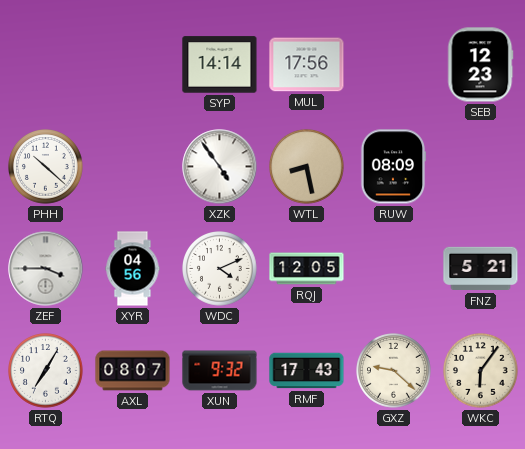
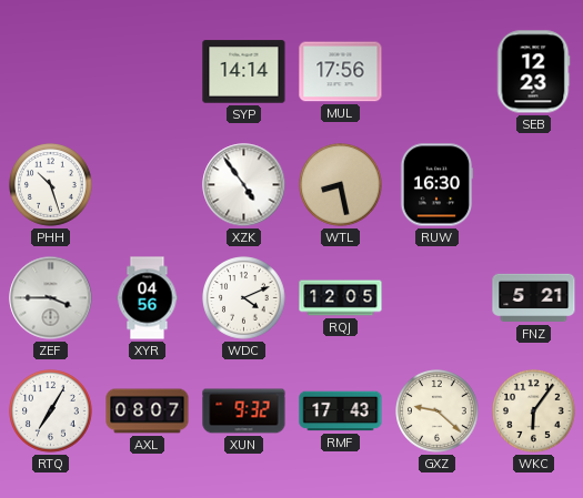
PHH: 10:22 -> 10:27
RUW: 08:09 -> 16:30
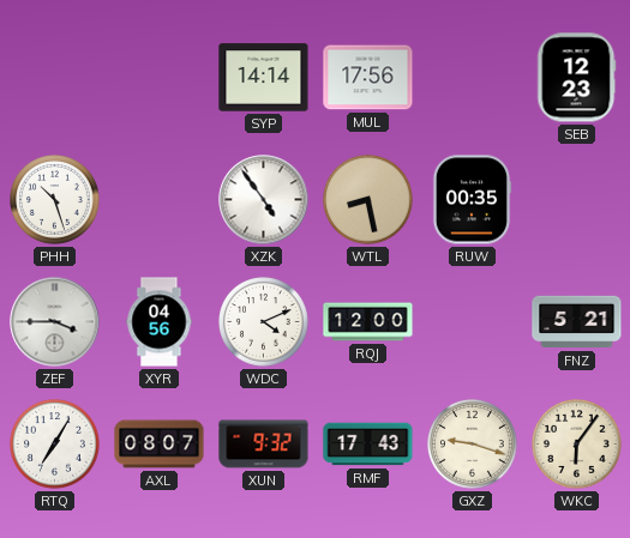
RUW: 16:30 -> 00:35
RQJ: 12:05 -> 12:00
GXZ: 9:22 -> 9:18
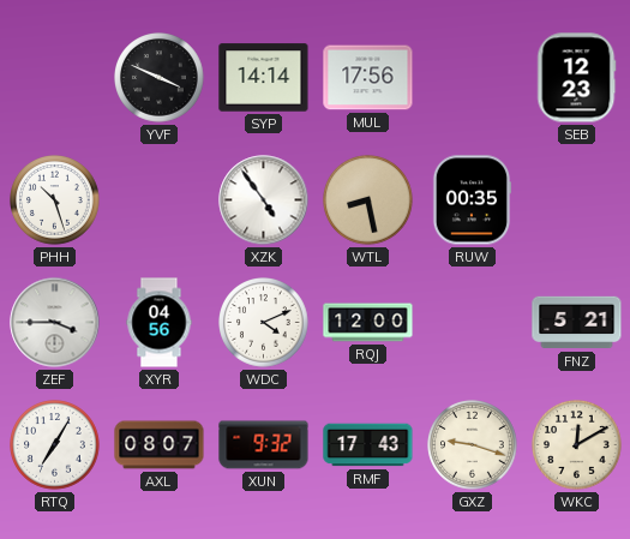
YVF: none -> 3:49
WKC: 6:06 -> 12:10
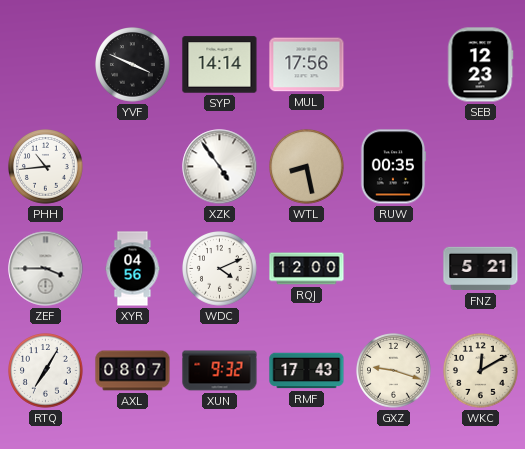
PHH: 10:27 -> 10:44
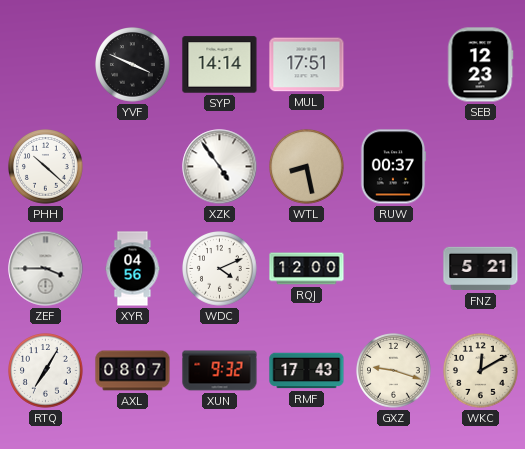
MUL: 17:56 -> 17:51
PHH: 10:44 -> 10:22
RUW: 00:35 -> 00:37
